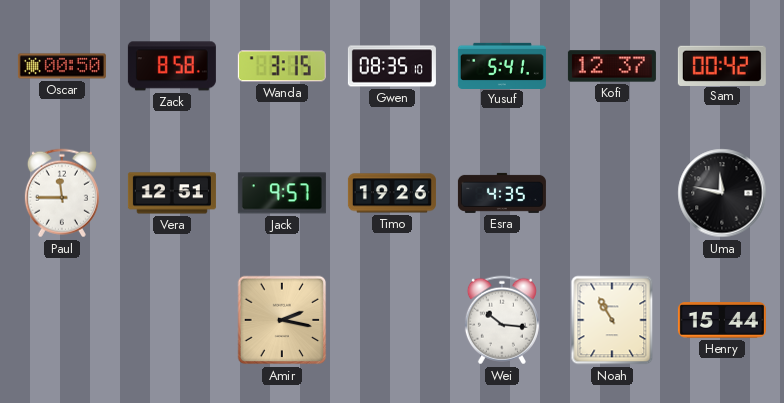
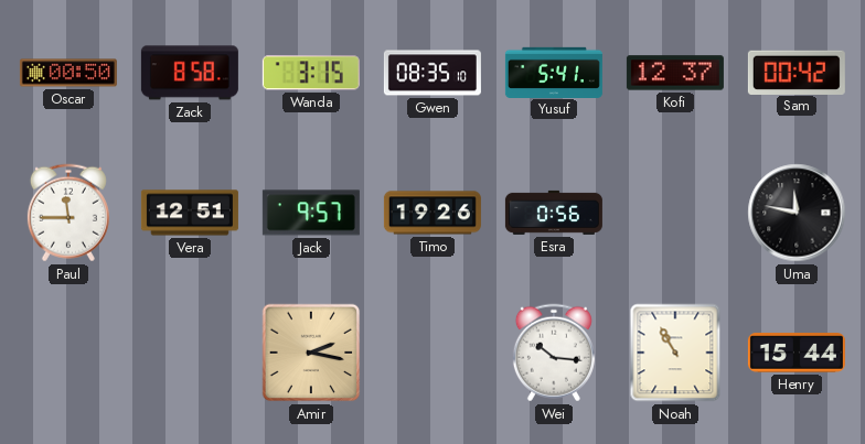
Esra: 4:35 -> 0:56
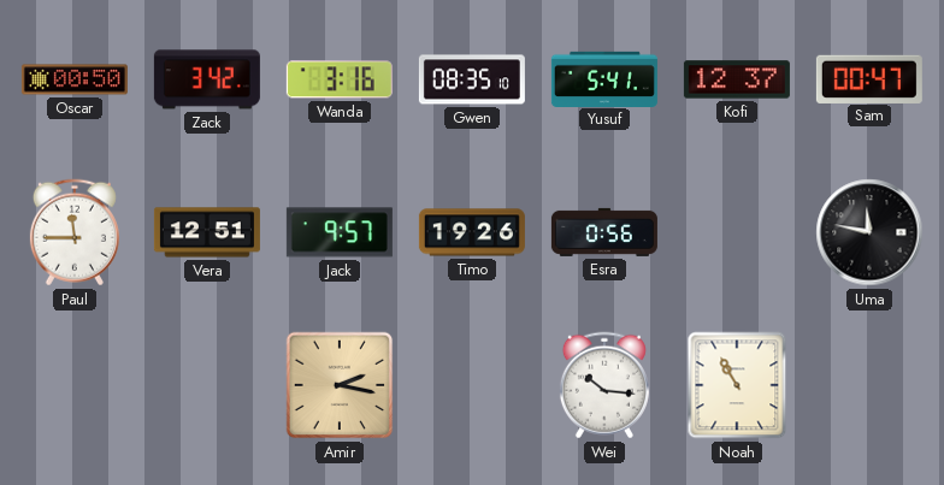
Zack: 8:58 -> 3:42
Wanda: 3:15 -> 3:16
Sam: 00:42 -> 00:47
Henry: 15:44 -> none
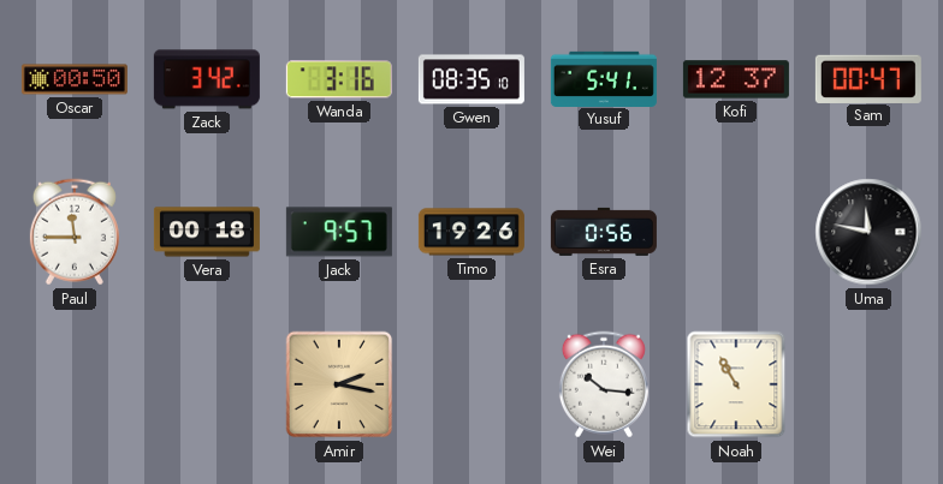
Vera: 12:51 -> 00:18
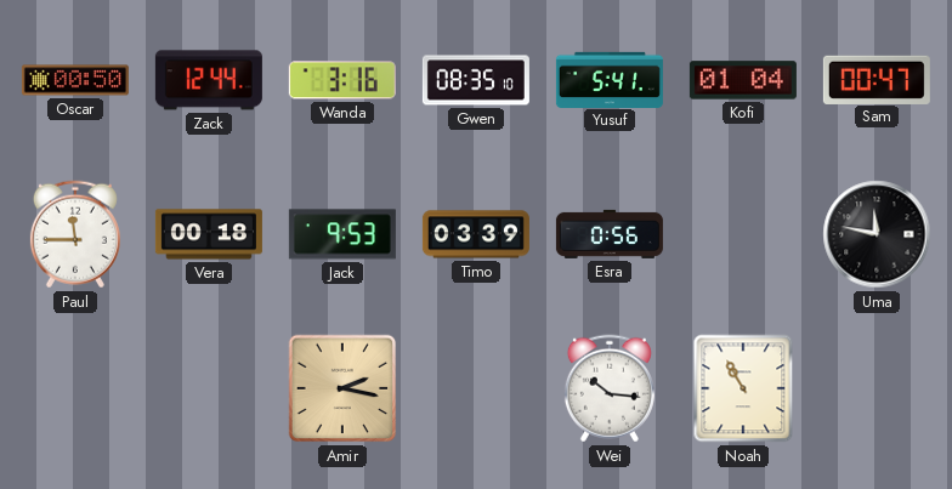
Zack: 3:42 -> 12:44
Kofi: 12:37 -> 01:04
Jack: 9:57 -> 9:53
Timo: 19:26 -> 03:39
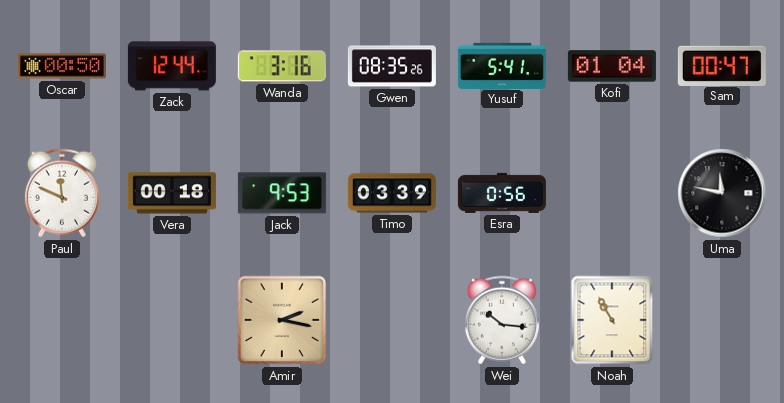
Gwen: 08:35:10 -> 08:35:26
Paul: 11:45 -> 11:49
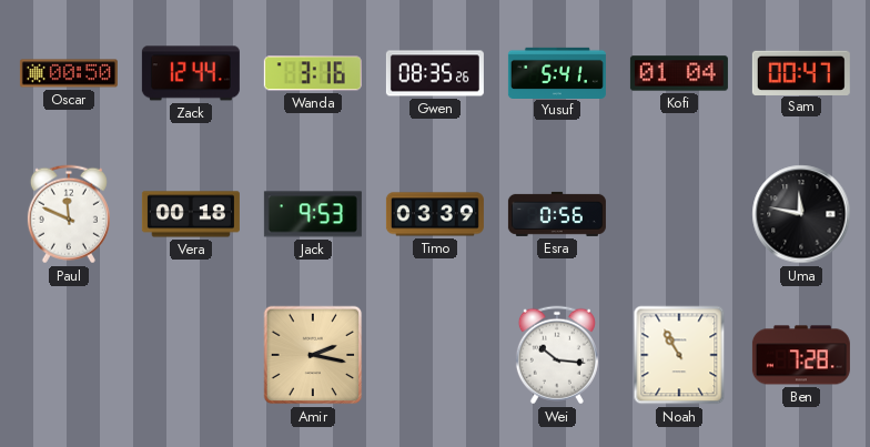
Ben: none -> 7:28
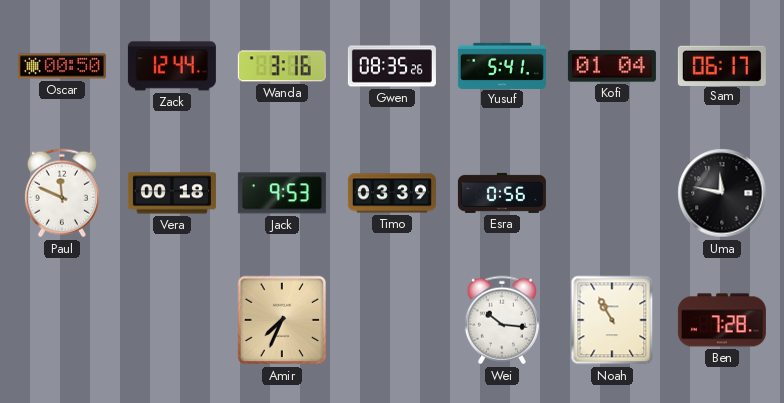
Sam: 00:47 -> 06:17
Amir: 2:17 -> 7:34
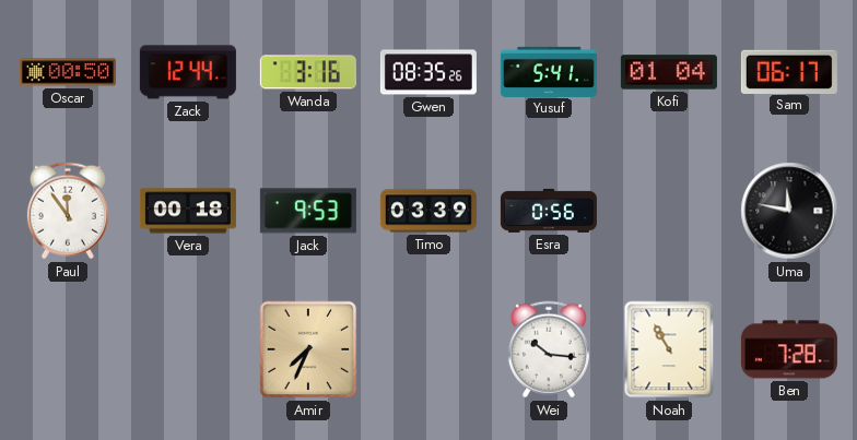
Paul: 11:49 -> 11:54
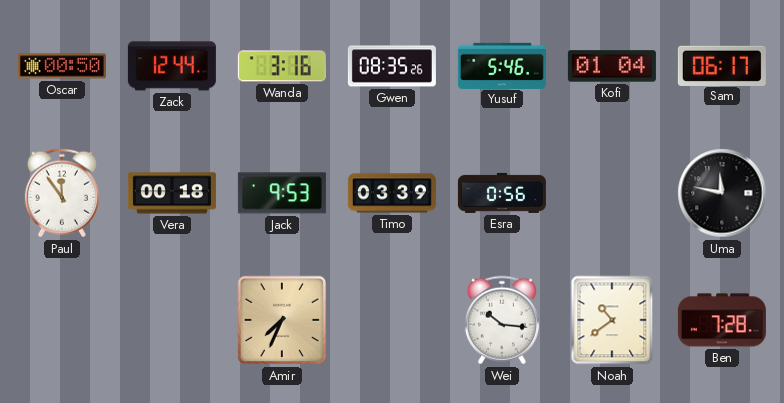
Yusuf: 5:41 -> 5:46
Noah: 10:55 -> 10:39
